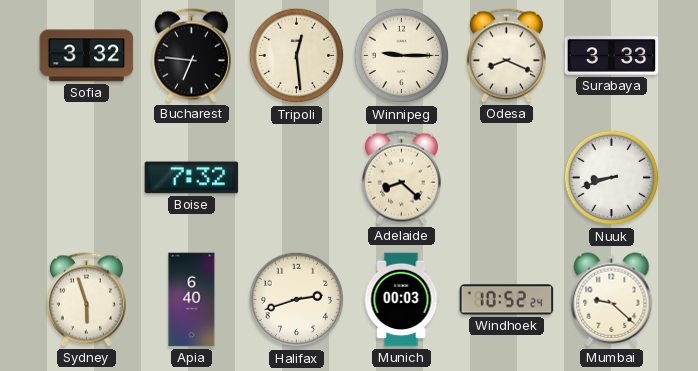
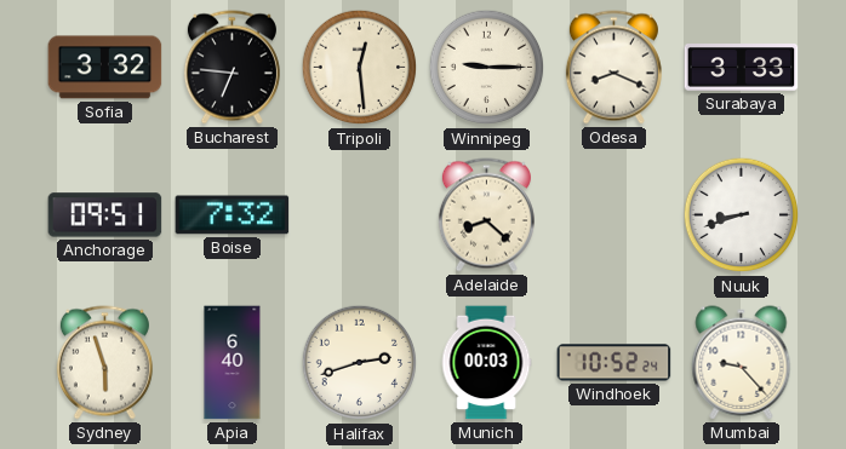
Anchorage: none -> 09:51
Mumbai: 9:22 -> 9:23
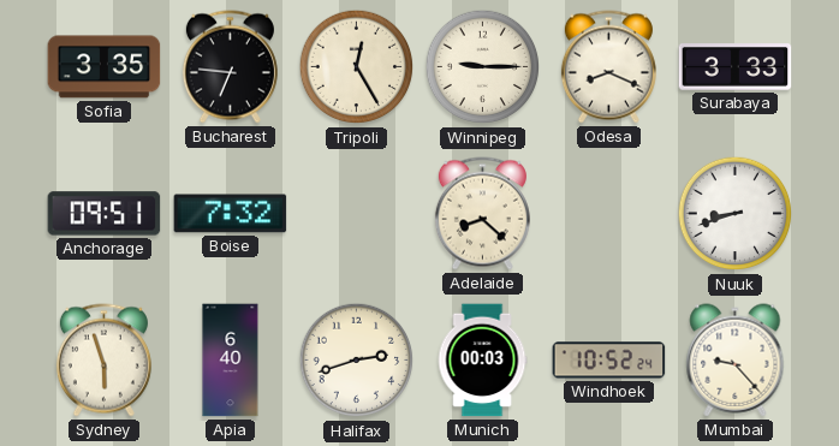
Sofia: 3:32 -> 3:35
Tripoli: 12:29 -> 12:25
